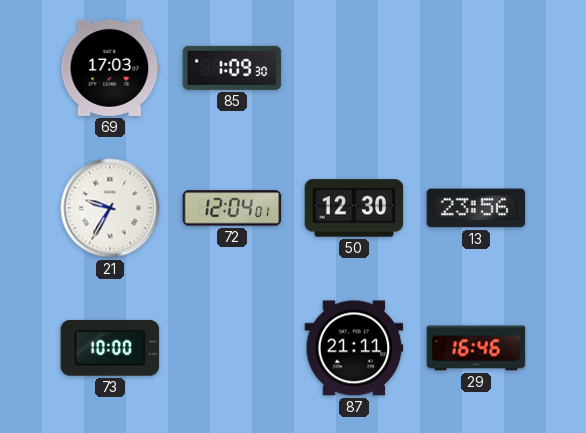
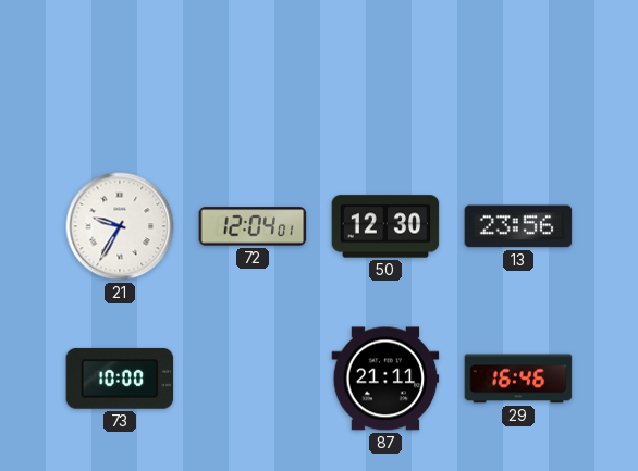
69: 17:03 -> none
85: 1:09 -> none
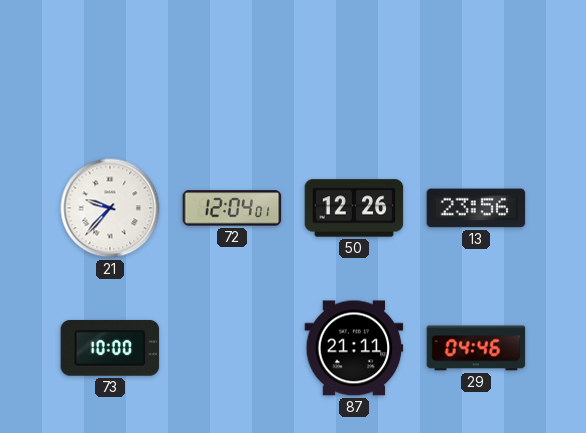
21: 9:35 -> 9:37
50: 12:30 -> 12:26
29: 16:46 -> 04:46
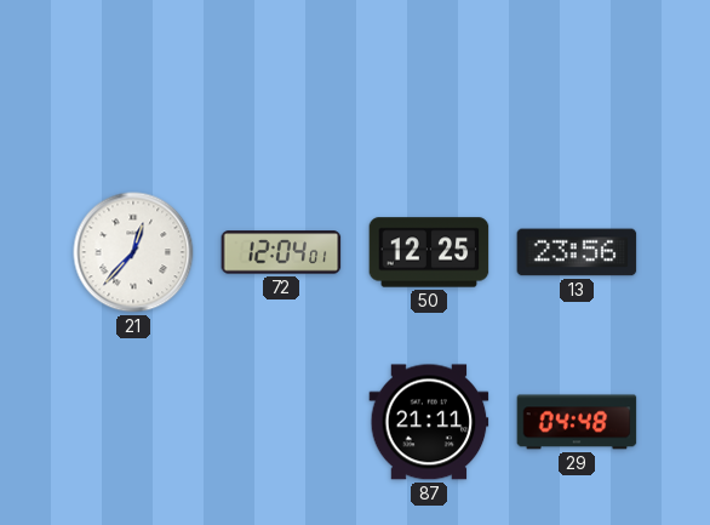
21: 9:37 -> 12:37
50: 12:26 -> 12:25
73: 10:00 -> none
29: 04:46 -> 04:48
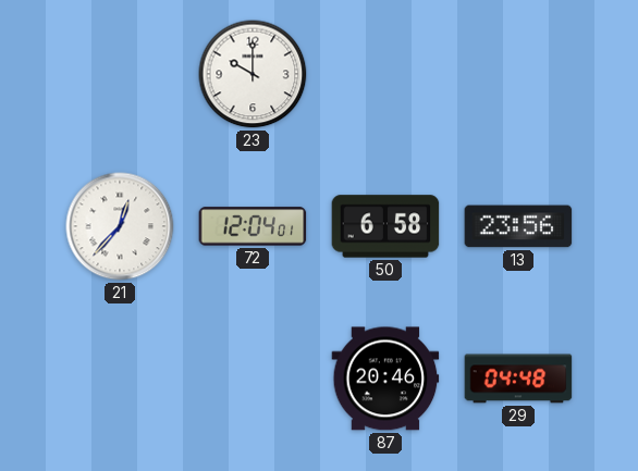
23: none -> 10:00
50: 12:25 -> 6:58
87: 21:11 -> 20:46
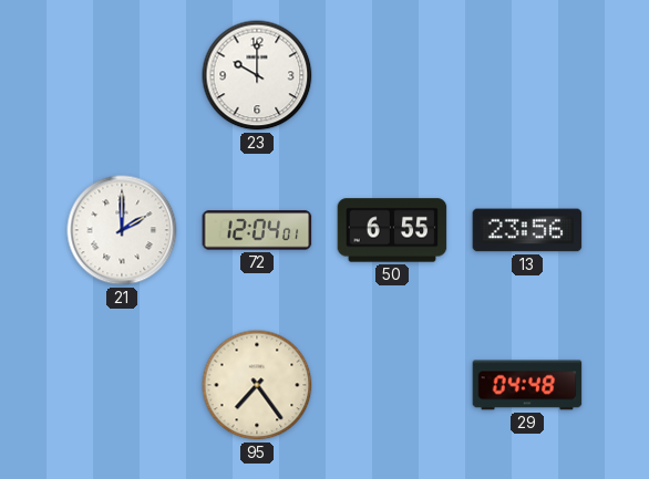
21: 12:37 -> 2:00
50: 6:58 -> 6:55
95: none -> 7:24
87: 20:46 -> none
